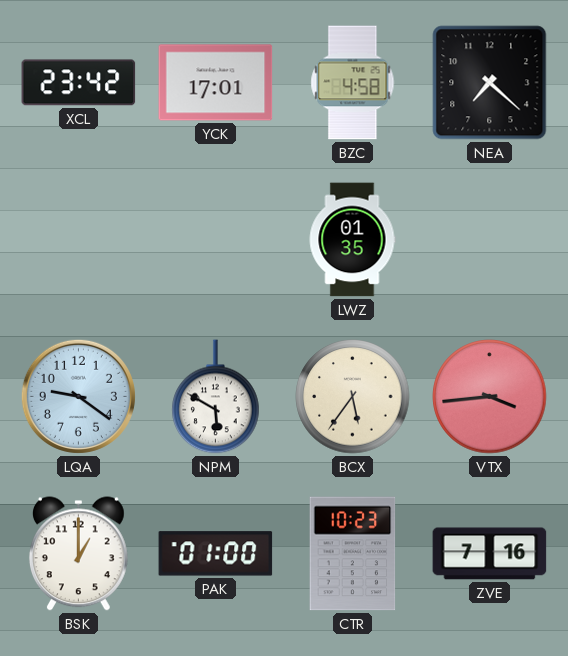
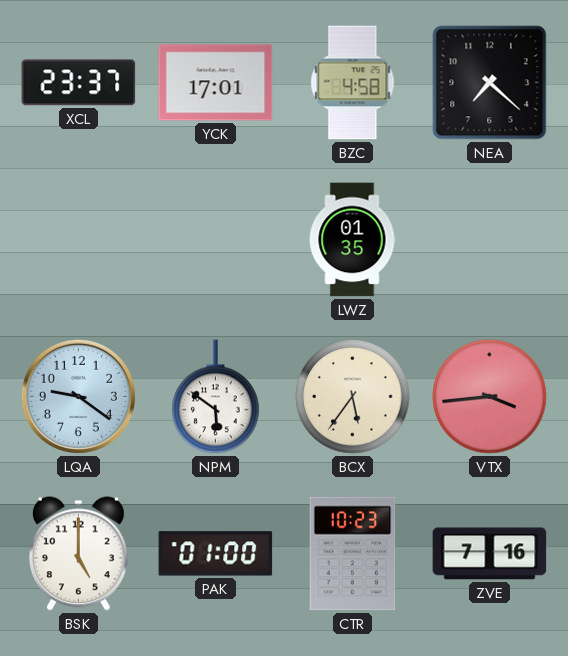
XCL: 23:42 -> 23:37
NPM: 5:50 -> 5:51
BSK: 1:00 -> 5:00
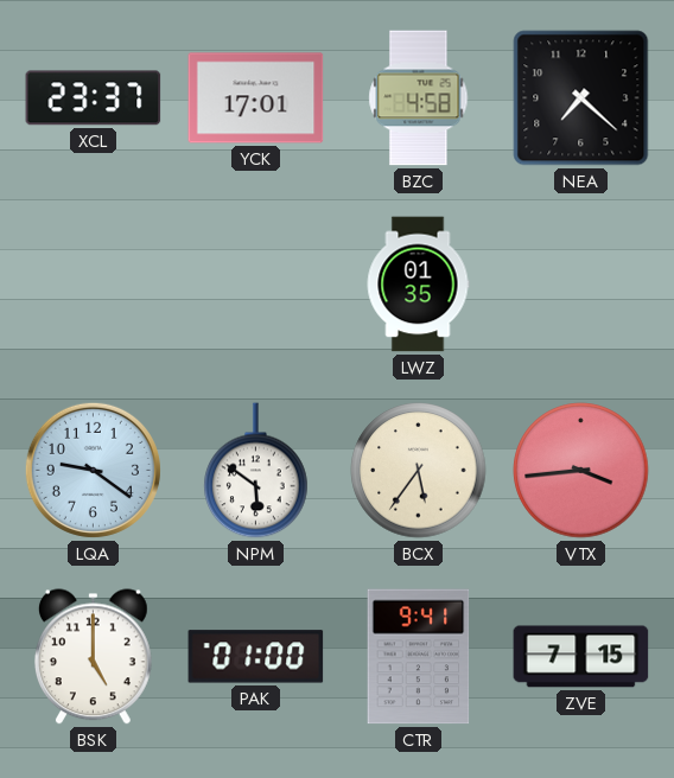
CTR: 10:23 -> 9:41
ZVE: 7:16 -> 7:15
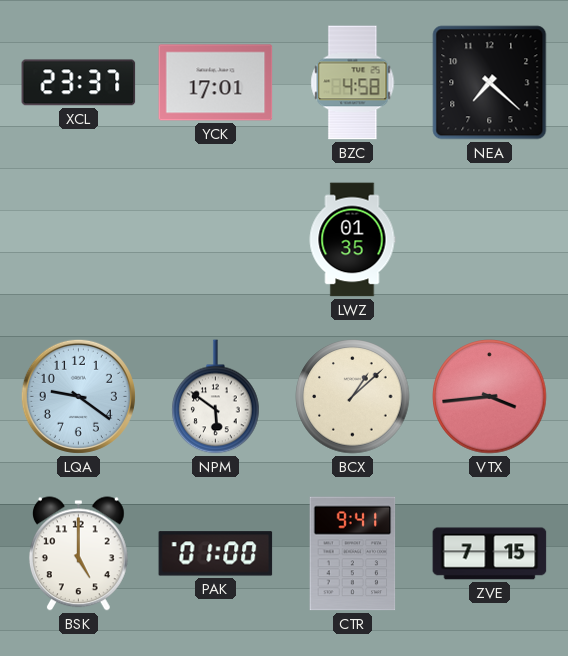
BCX: 5:36 -> 1:08
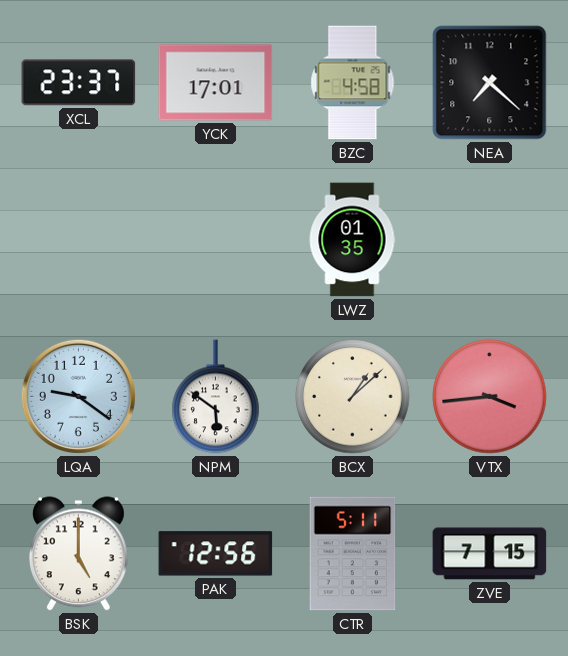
PAK: 01:00 -> 12:56
CTR: 9:41 -> 5:11
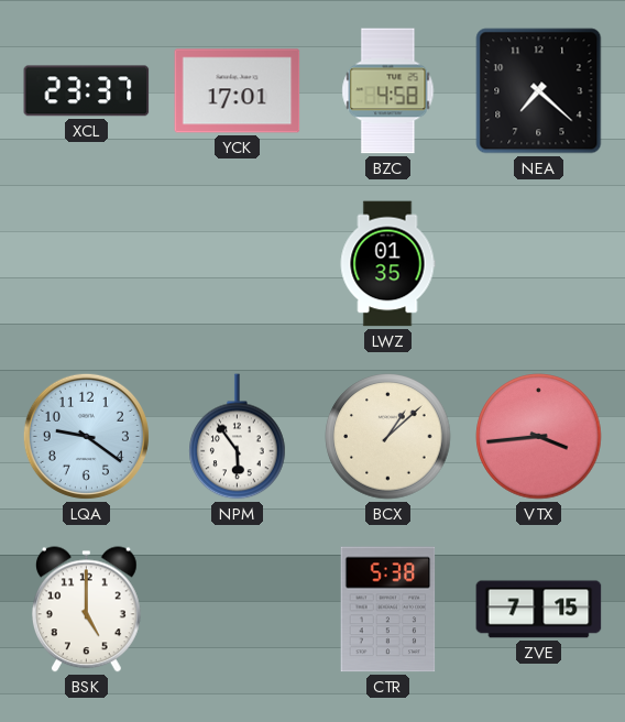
NPM: 5:51 -> 5:54
PAK: 12:56 -> none
CTR: 5:11 -> 5:38
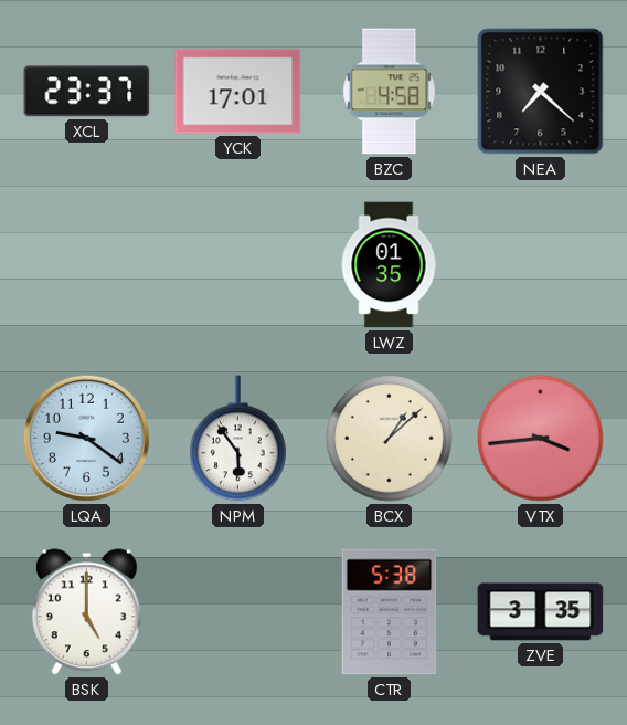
ZVE: 7:15 -> 3:35
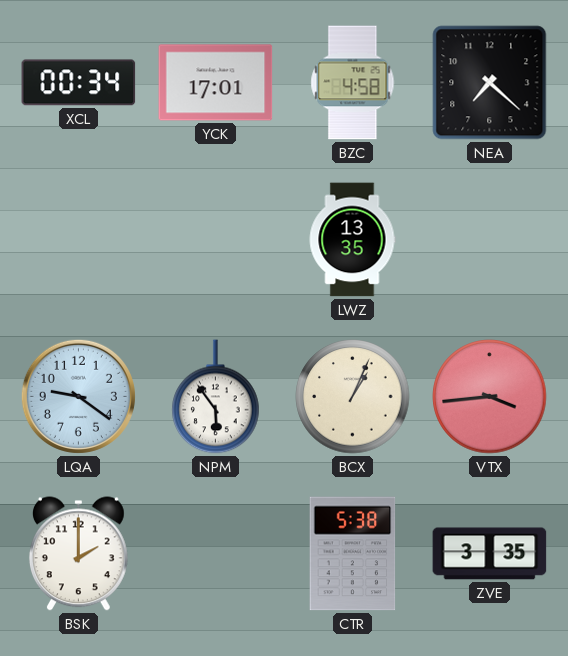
XCL: 23:37 -> 00:34
LWZ: 01:35 -> 13:35
BCX: 1:08 -> 1:04
BSK: 5:00 -> 2:00
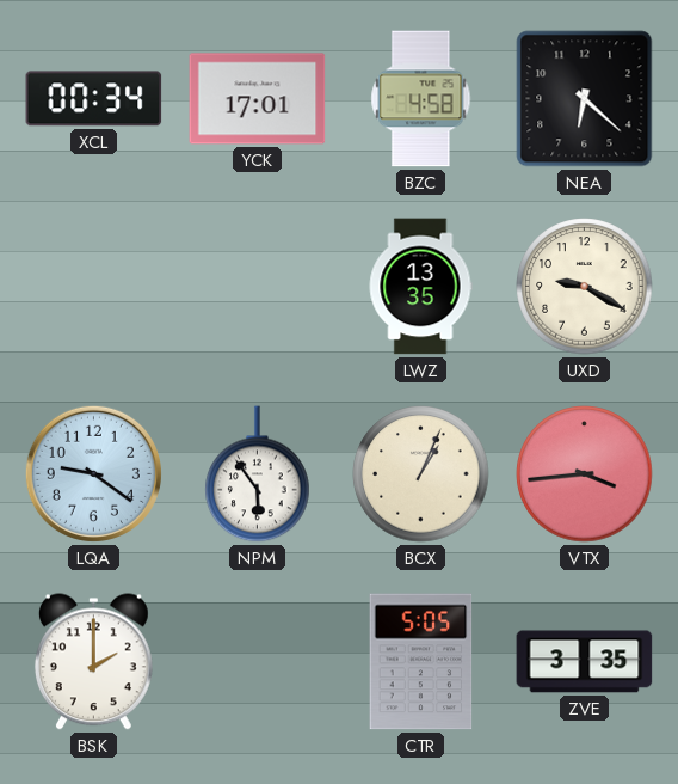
NEA: 7:22 -> 6:22
UXD: none -> 9:20
CTR: 5:38 -> 5:05
